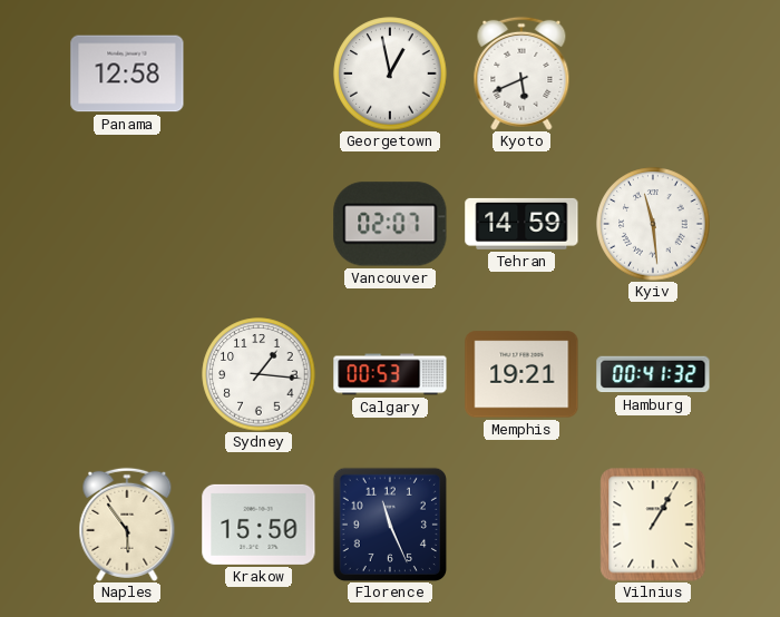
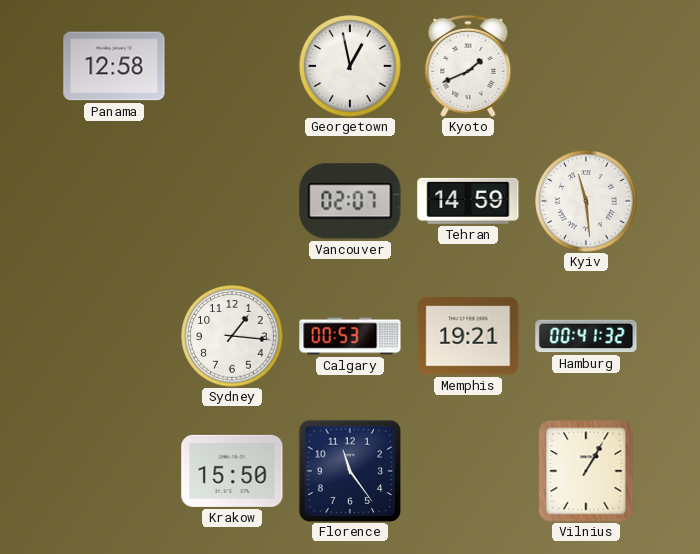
Kyoto: 5:41 -> 1:41
Naples: 5:54 -> none
Florence: 11:26 -> 11:24
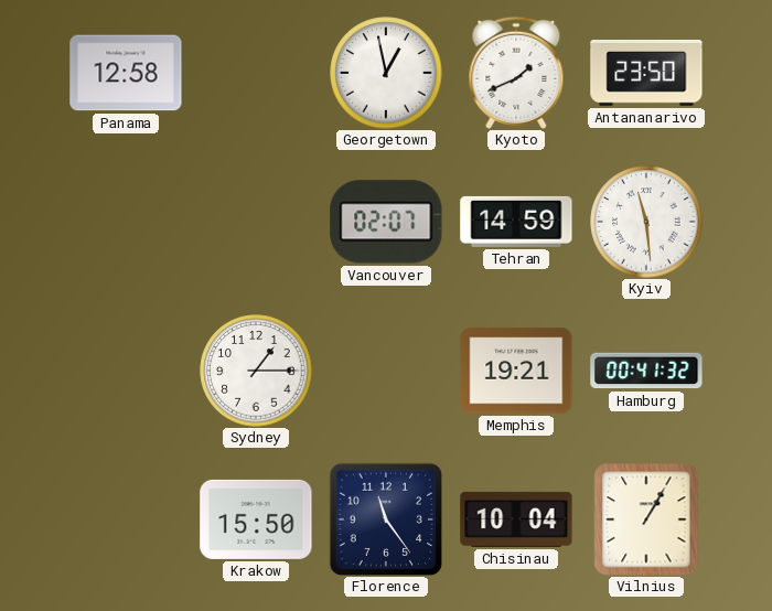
Antananarivo: none -> 23:50
Sydney: 1:16 -> 1:15
Calgary: 00:53 -> none
Chisinau: none -> 10:04
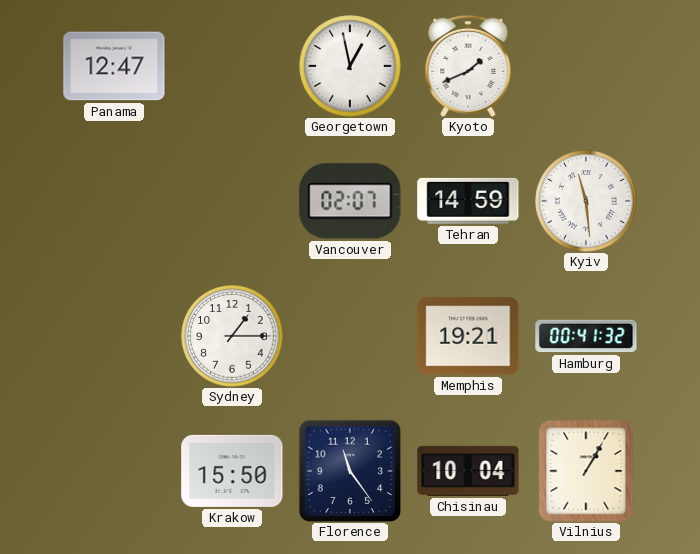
Panama: 12:58 -> 12:47
Antananarivo: 23:50 -> none
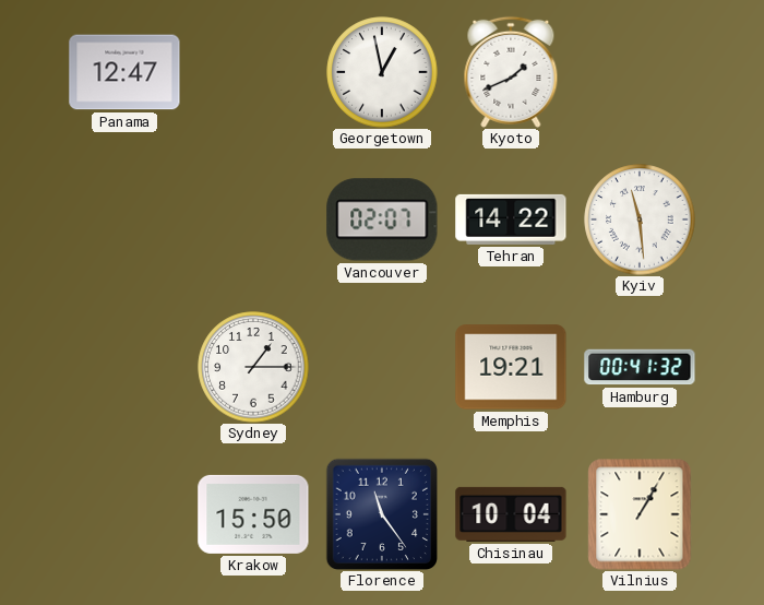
Tehran: 14:59 -> 14:22
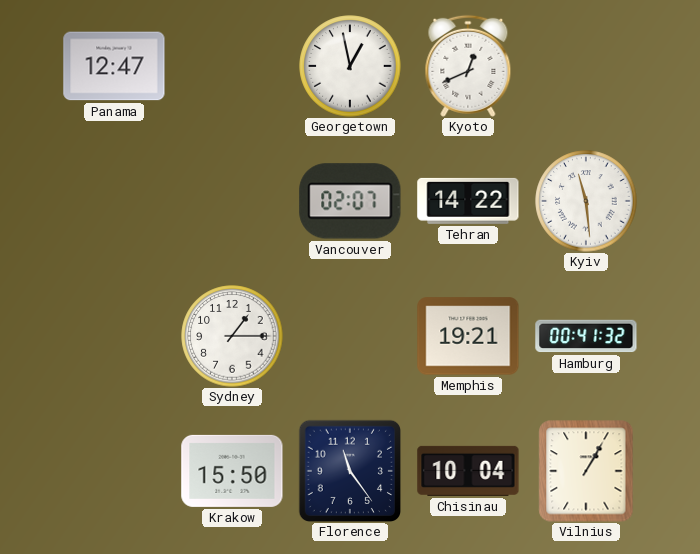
Kyoto: 1:41 -> 12:41
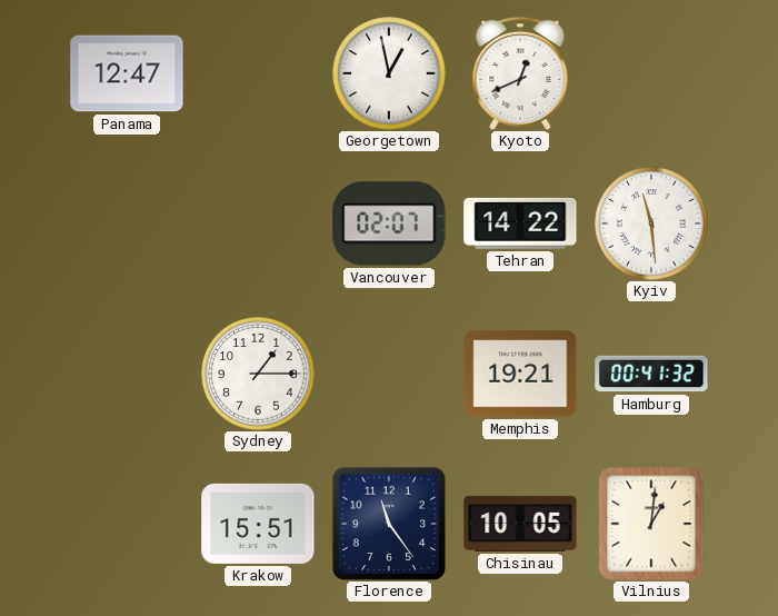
Krakow: 15:50 -> 15:51
Chisinau: 10:04 -> 10:05
Vilnius: 1:05 -> 1:01
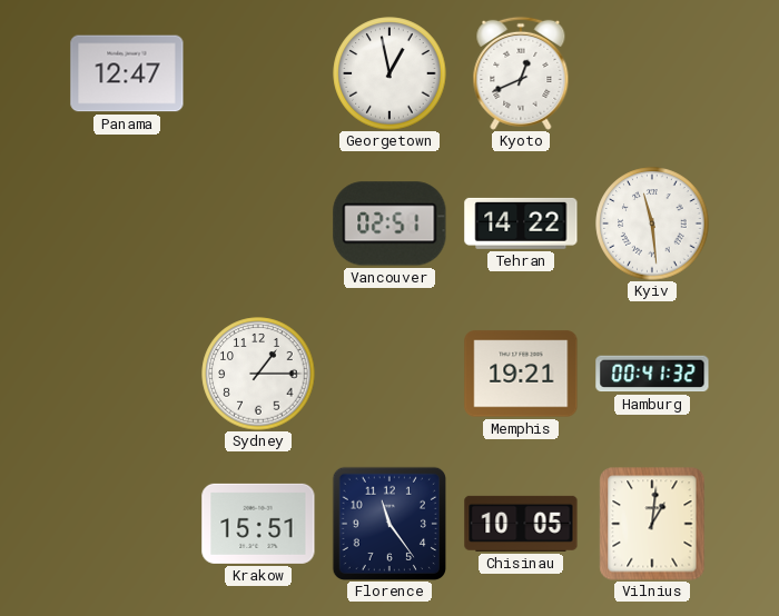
Vancouver: 02:07 -> 02:51
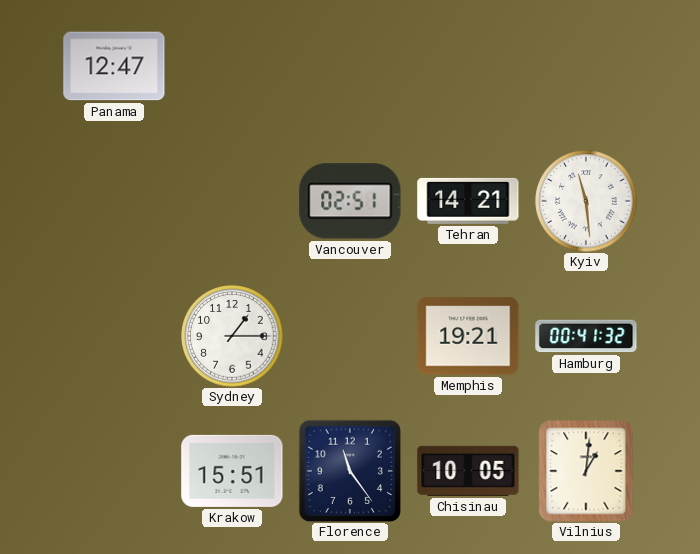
Georgetown: 12:58 -> none
Kyoto: 12:41 -> none
Tehran: 14:22 -> 14:21
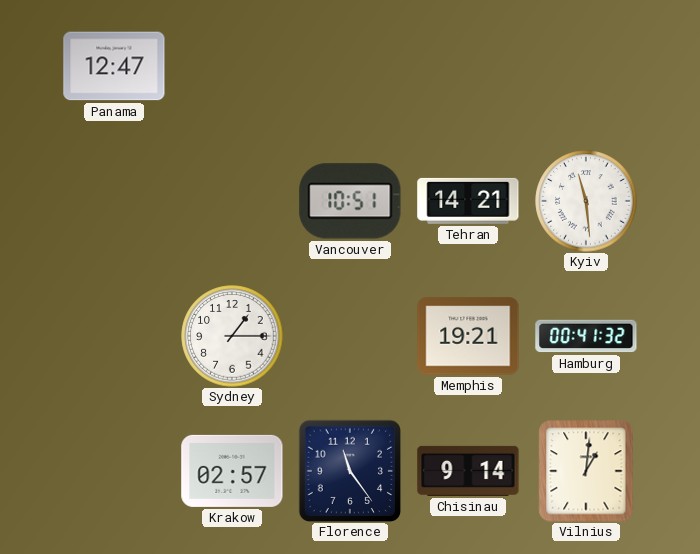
Vancouver: 02:51 -> 10:51
Krakow: 15:51 -> 02:57
Chisinau: 10:05 -> 9:14
